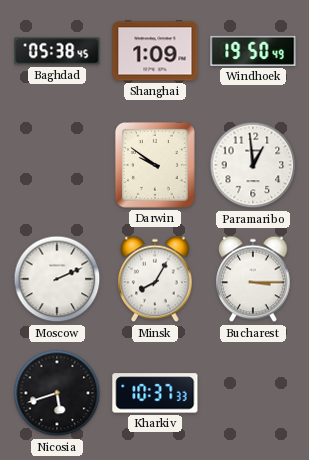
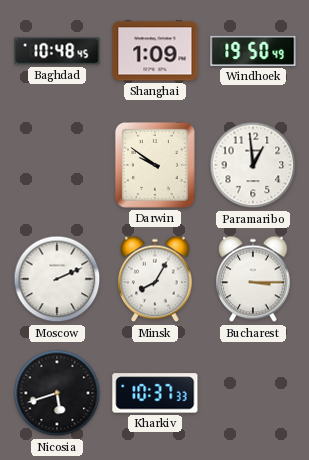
Baghdad: 05:38 -> 10:48
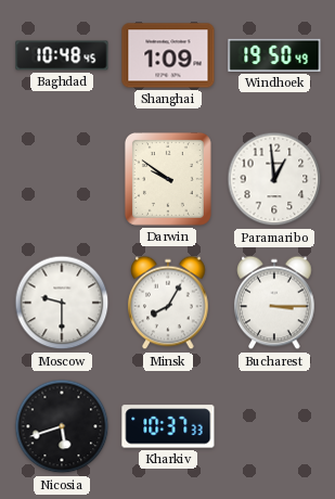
Moscow: 2:11 -> 9:30
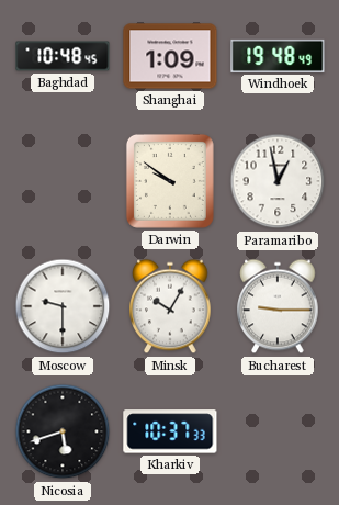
Windhoek: 19:50 -> 19:48
Paramaribo: 12:59 -> 12:58
Minsk: 8:05 -> 10:05
Bucharest: 3:15 -> 9:15
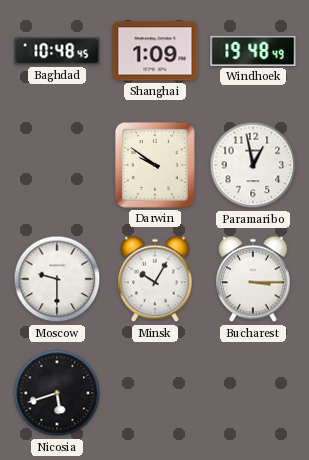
Bucharest: 9:15 -> 3:15
Kharkiv: 10:37 -> none
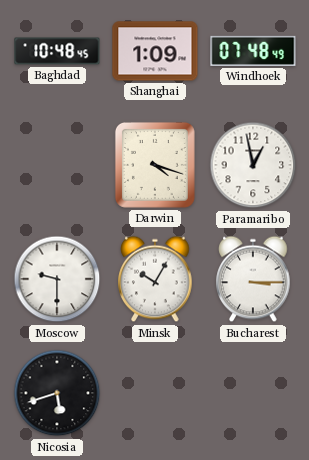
Windhoek: 19:48 -> 07:48
Darwin: 9:51 -> 4:18
